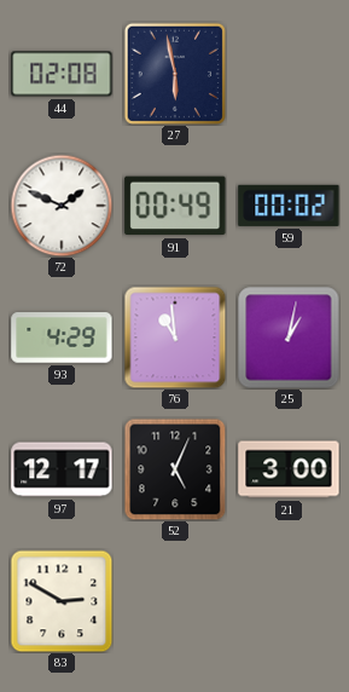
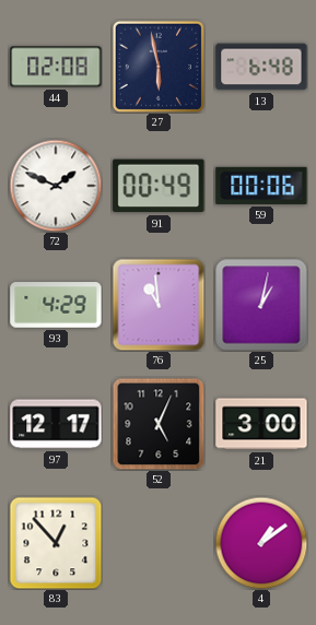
13: none -> 6:48
59: 00:02 -> 00:06
83: 2:50 -> 12:53
4: none -> 1:09
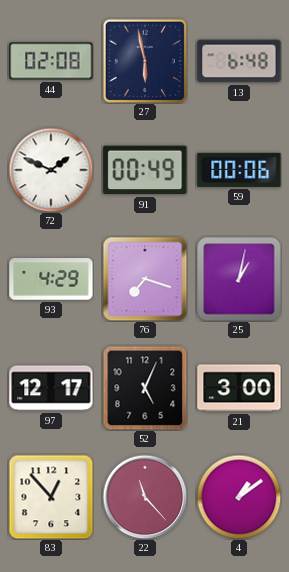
76: 10:59 -> 7:18
22: none -> 11:23
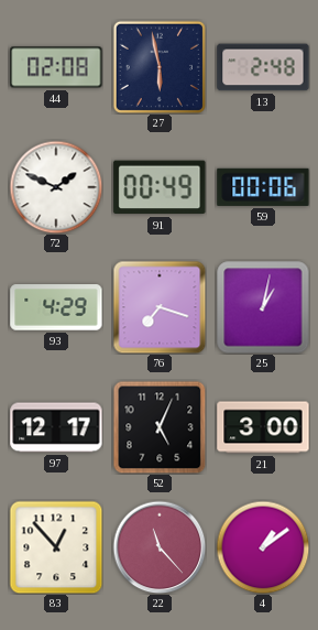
13: 6:48 -> 2:48
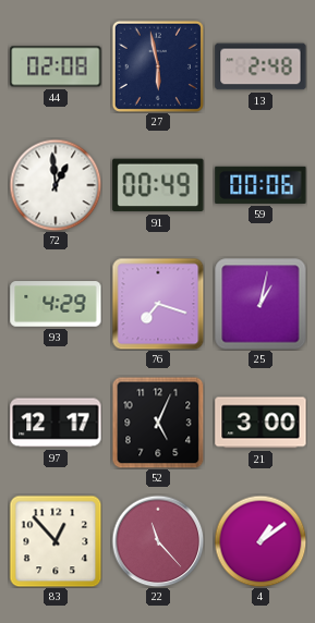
72: 1:49 -> 12:59
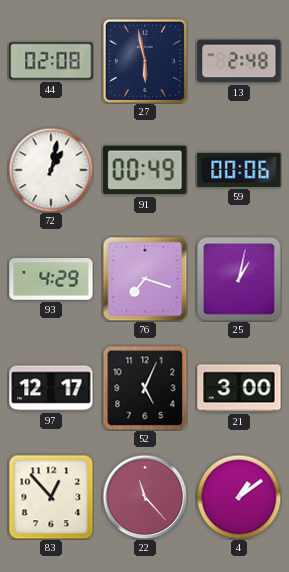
72: 12:59 -> 1:02
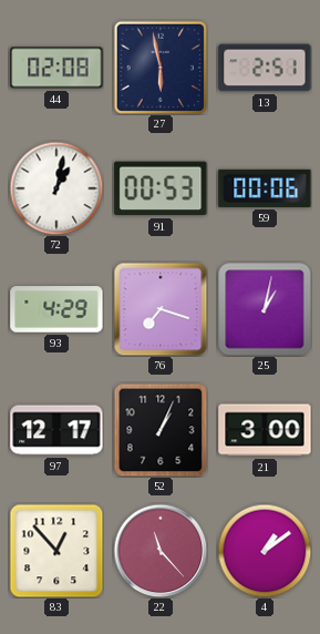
13: 2:48 -> 2:51
91: 00:49 -> 00:53
52: 5:04 -> 1:04
